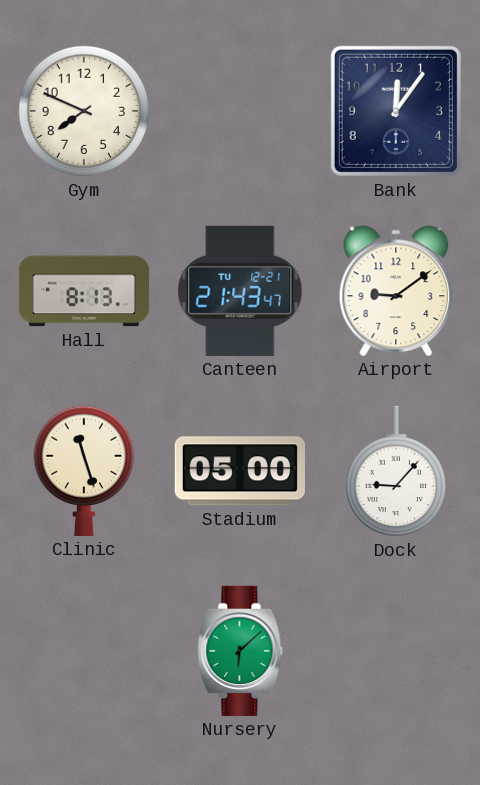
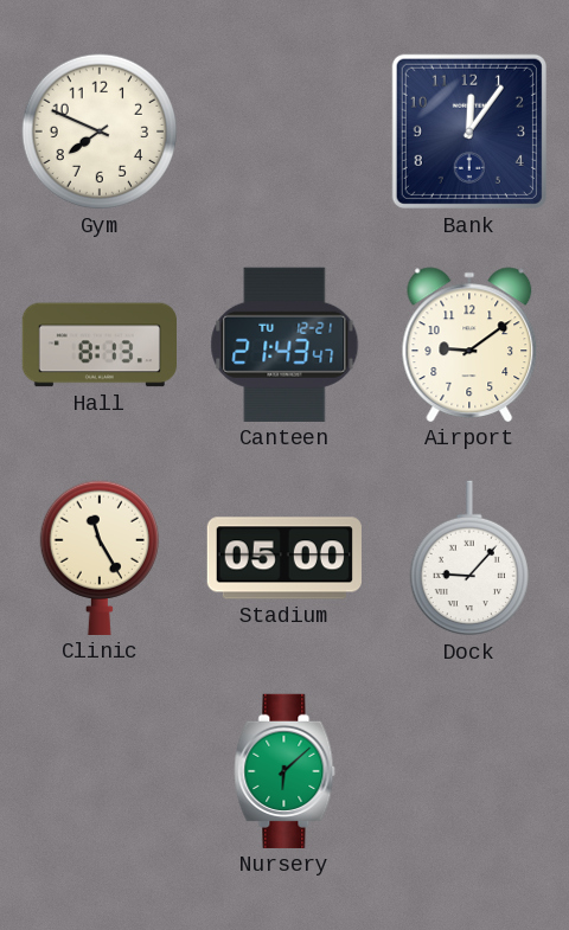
Clinic: 11:27 -> 11:25
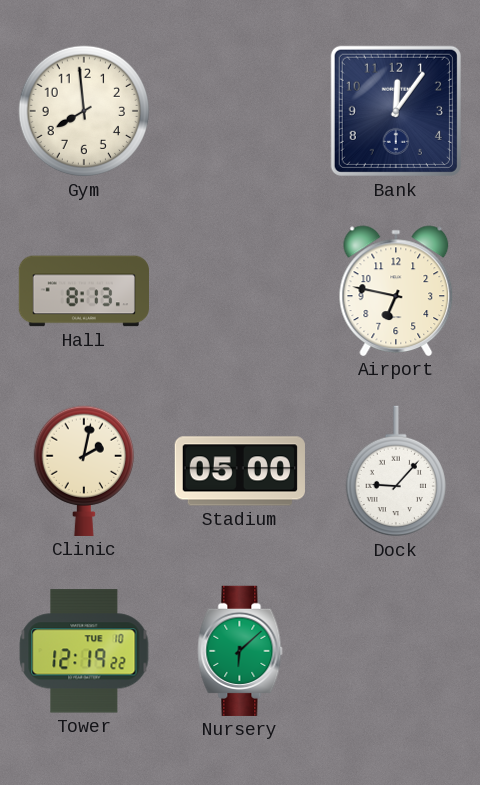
Gym: 7:49 -> 7:59
Canteen: 21:43 -> none
Airport: 9:09 -> 6:47
Clinic: 11:25 -> 2:02
Tower: none -> 12:19
